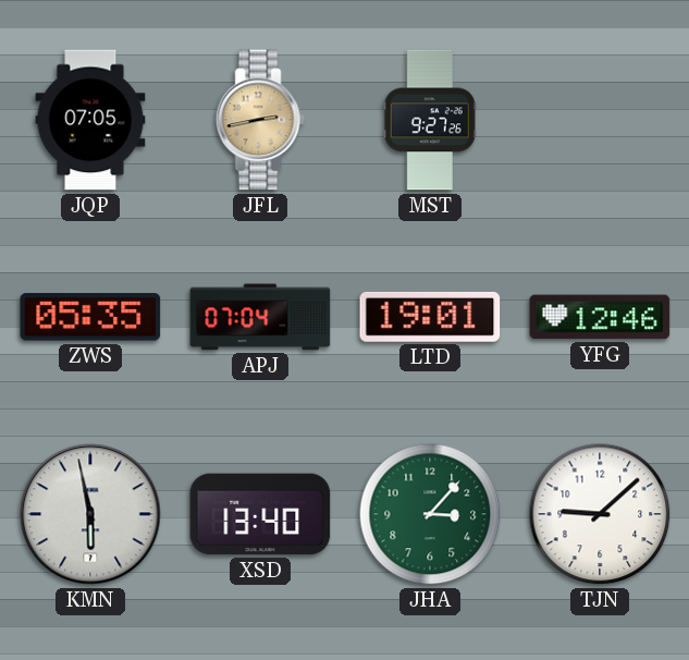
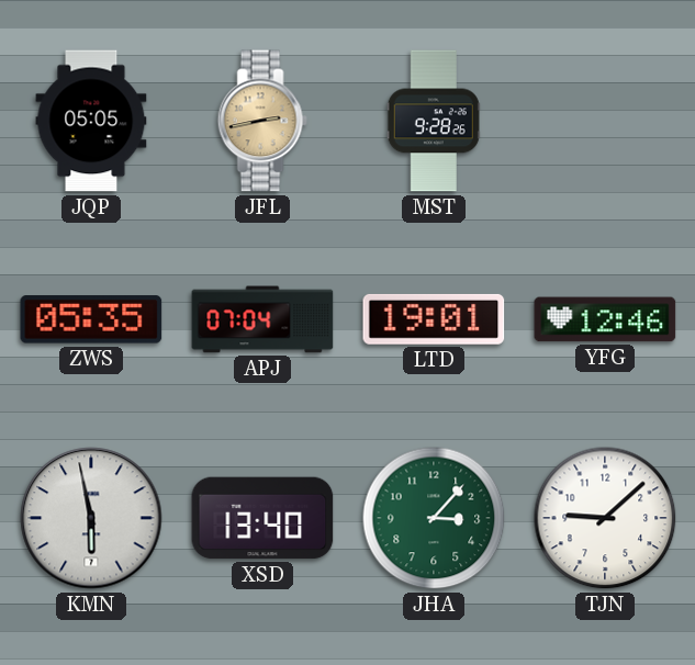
JQP: 07:05 -> 05:05
MST: 9:27 -> 9:28
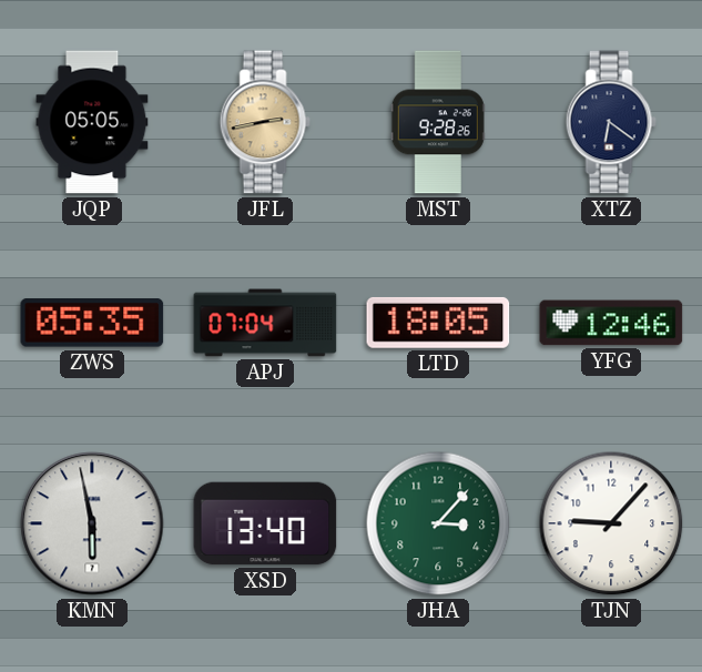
XTZ: none -> 6:21
LTD: 19:01 -> 18:05
TJN: 9:08 -> 9:07
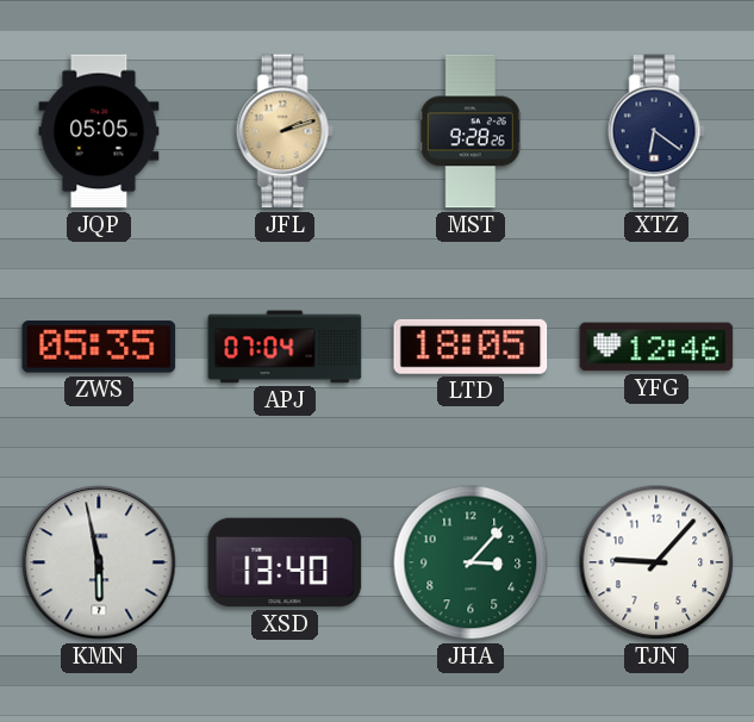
JFL: 2:43 -> 2:12
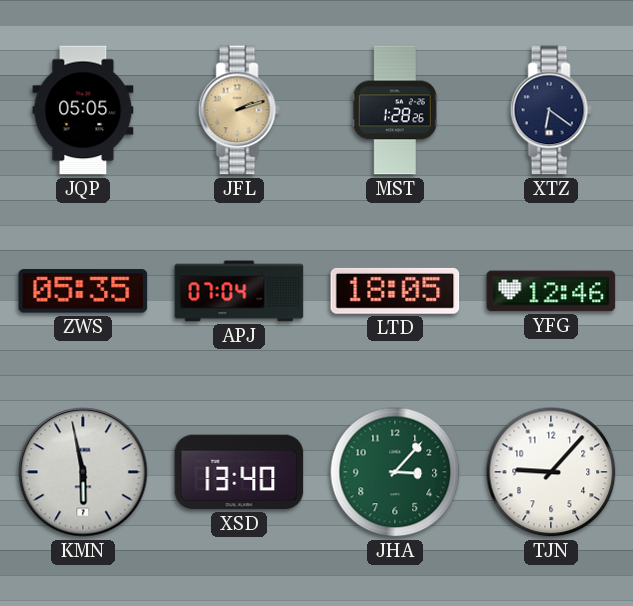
MST: 9:28 -> 1:28
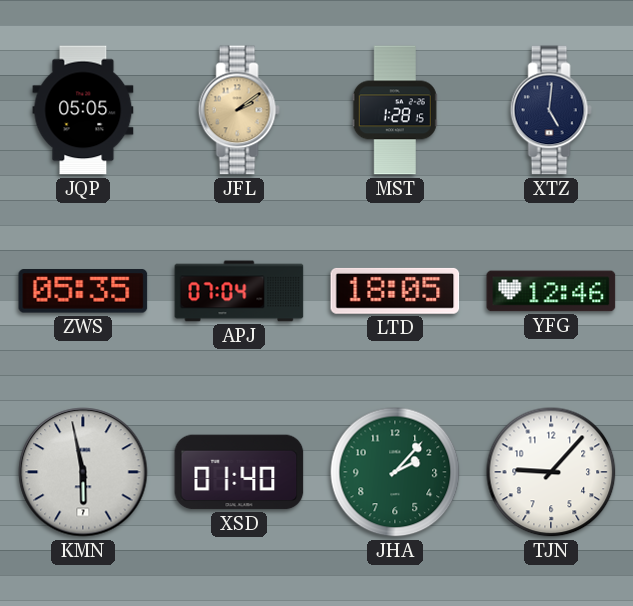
JFL: 2:12 -> 2:09
MST: 1:28:26 -> 1:28:15
XTZ: 6:21 -> 5:01
XSD: 13:40 -> 01:40
JHA: 3:07 -> 2:07
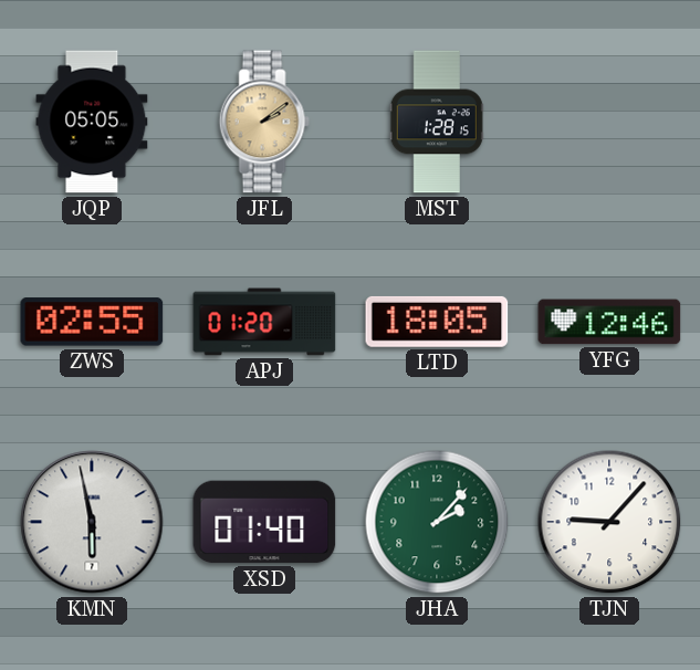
XTZ: 5:01 -> none
ZWS: 05:35 -> 02:55
APJ: 07:04 -> 01:20
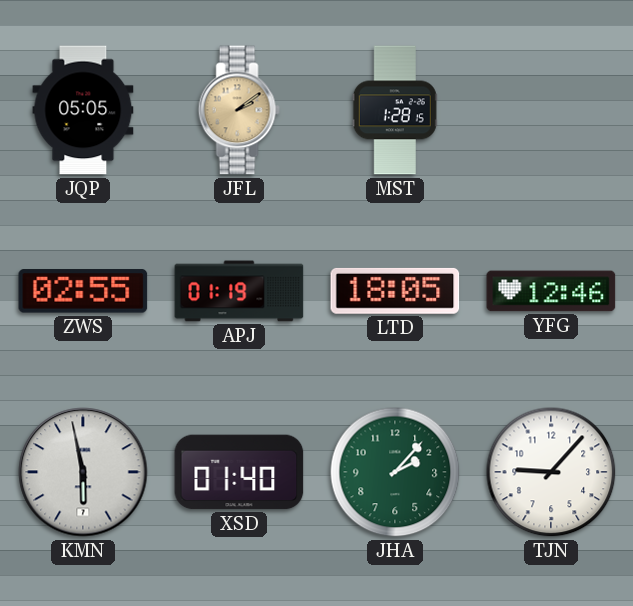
APJ: 01:20 -> 01:19
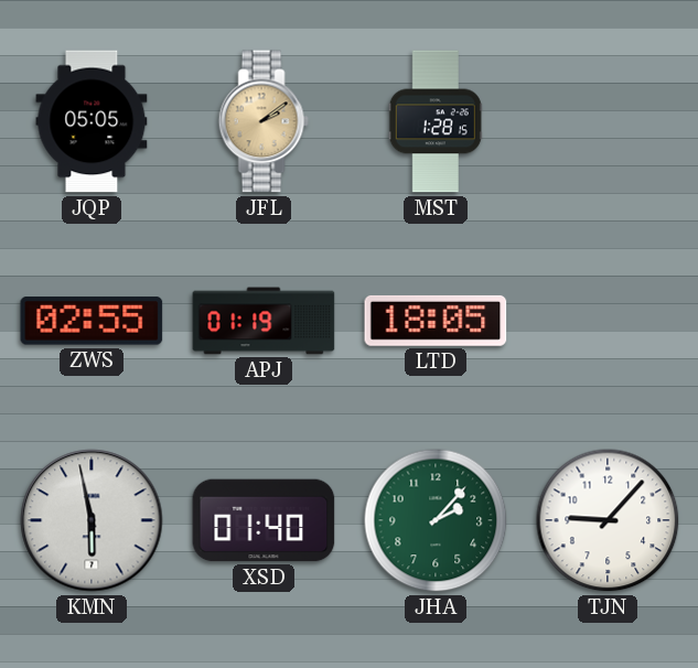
YFG: 12:46 -> none
